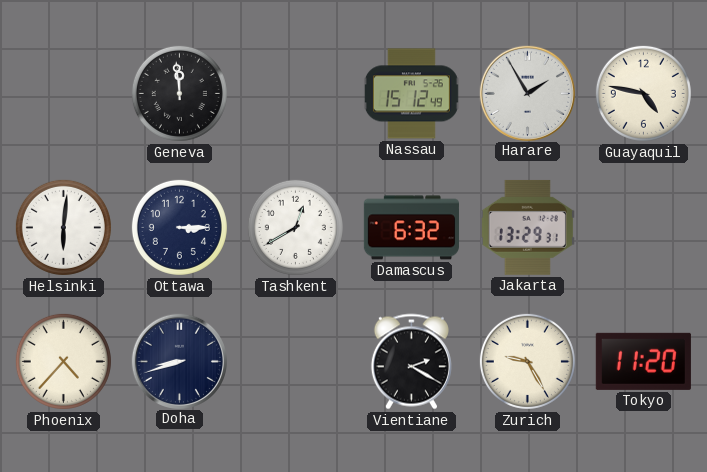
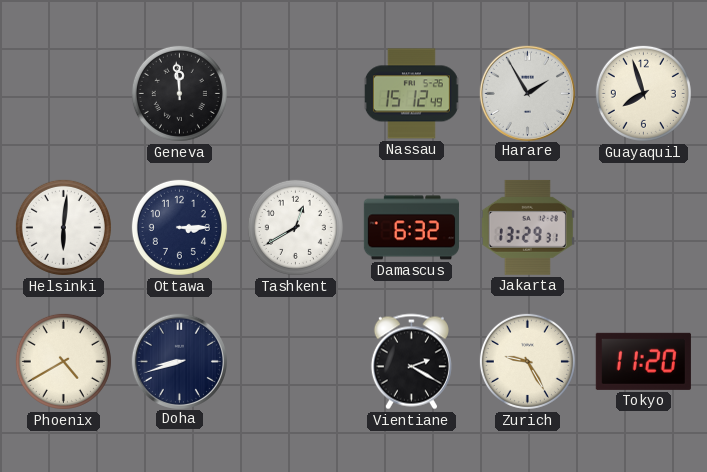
Guayaquil: 4:47 -> 7:57
Phoenix: 4:37 -> 4:40
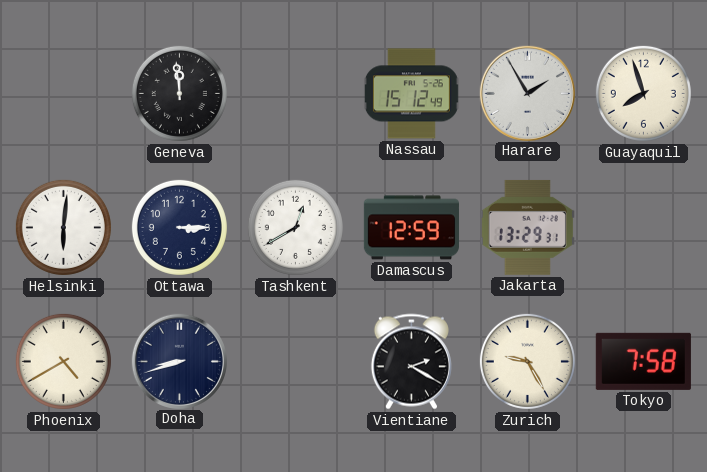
Damascus: 6:32 -> 12:59
Tokyo: 11:20 -> 7:58
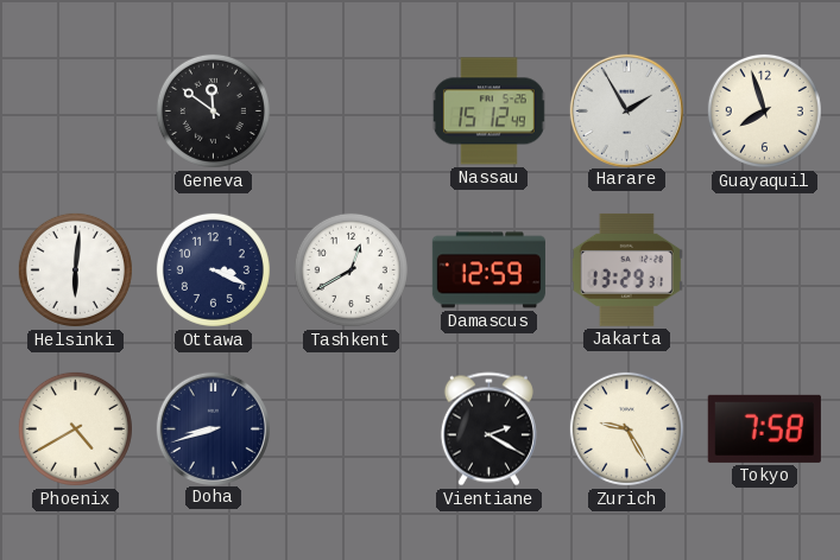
Geneva: 11:59 -> 11:51
Ottawa: 3:15 -> 3:19
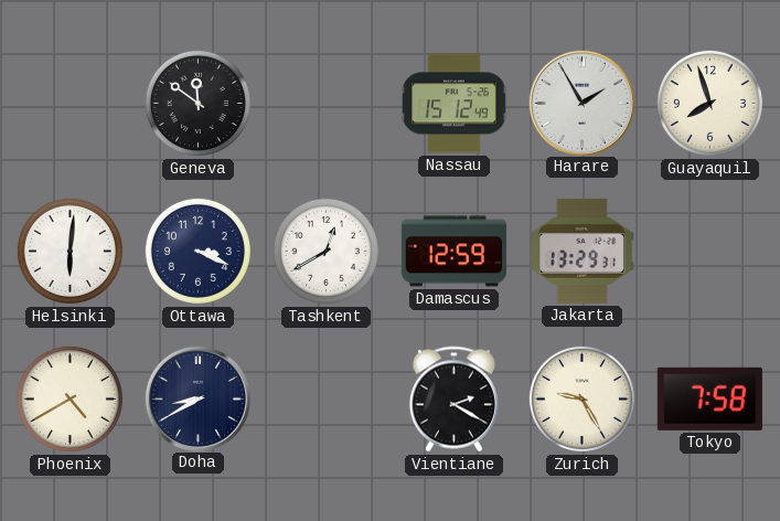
Doha: 8:42 -> 8:40
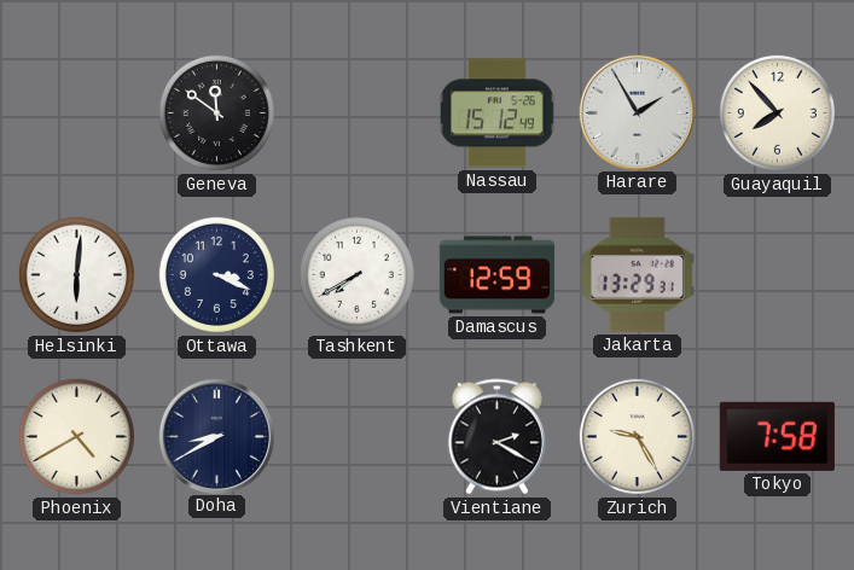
Guayaquil: 7:57 -> 7:53
Tashkent: 12:40 -> 7:40
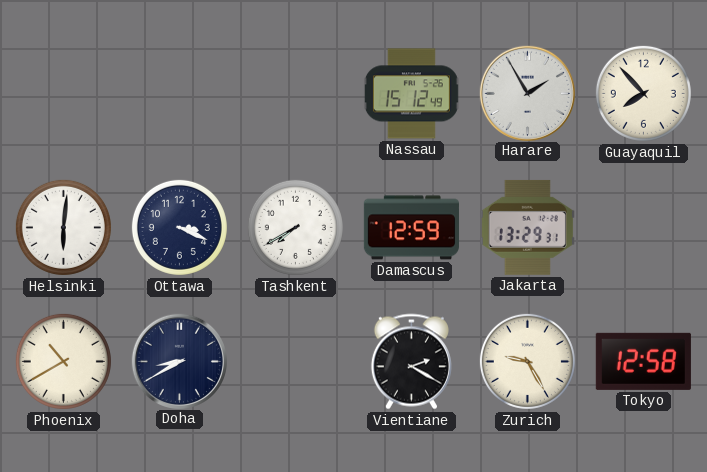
Geneva: 11:51 -> none
Phoenix: 4:40 -> 10:40
Tokyo: 7:58 -> 12:58
